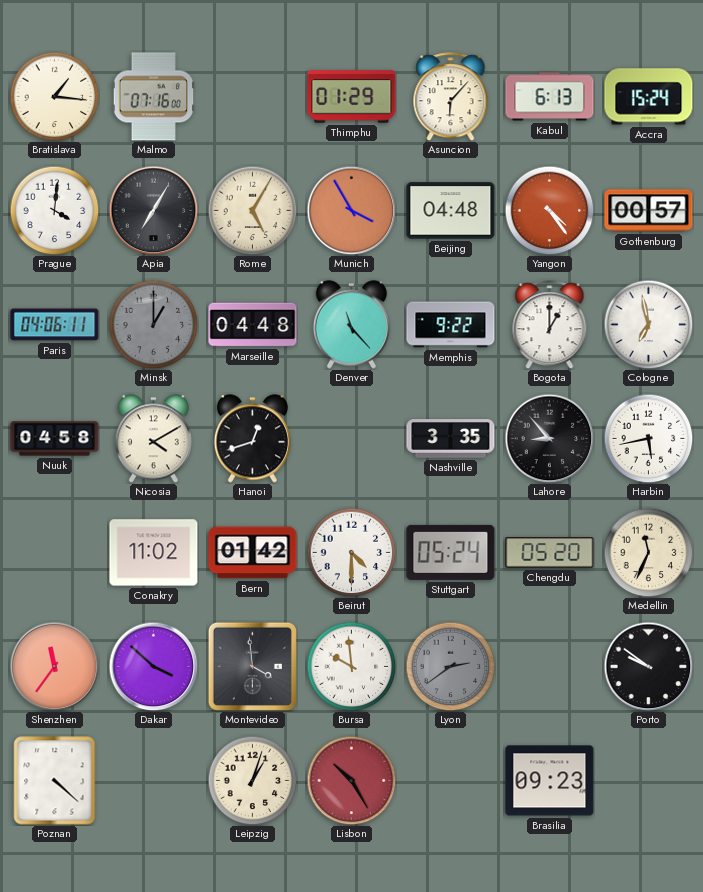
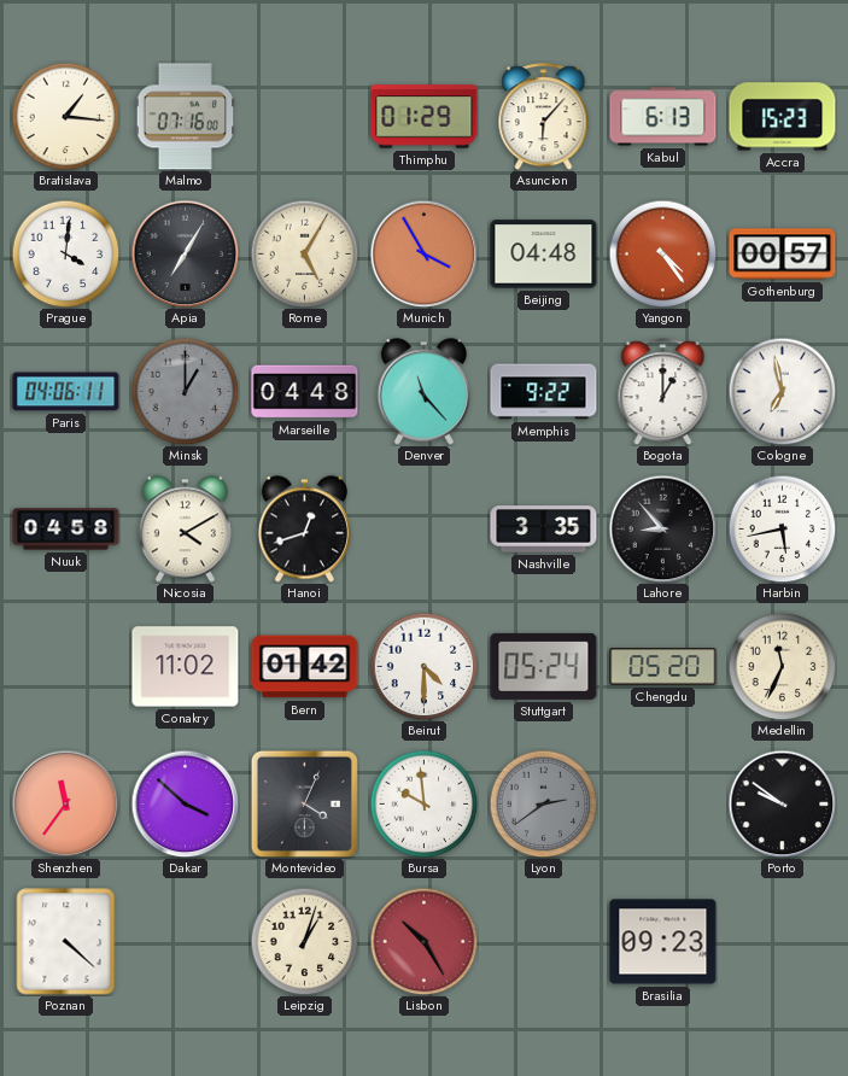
Accra: 15:24 -> 15:23
Montevideo: 3:59 -> 4:04
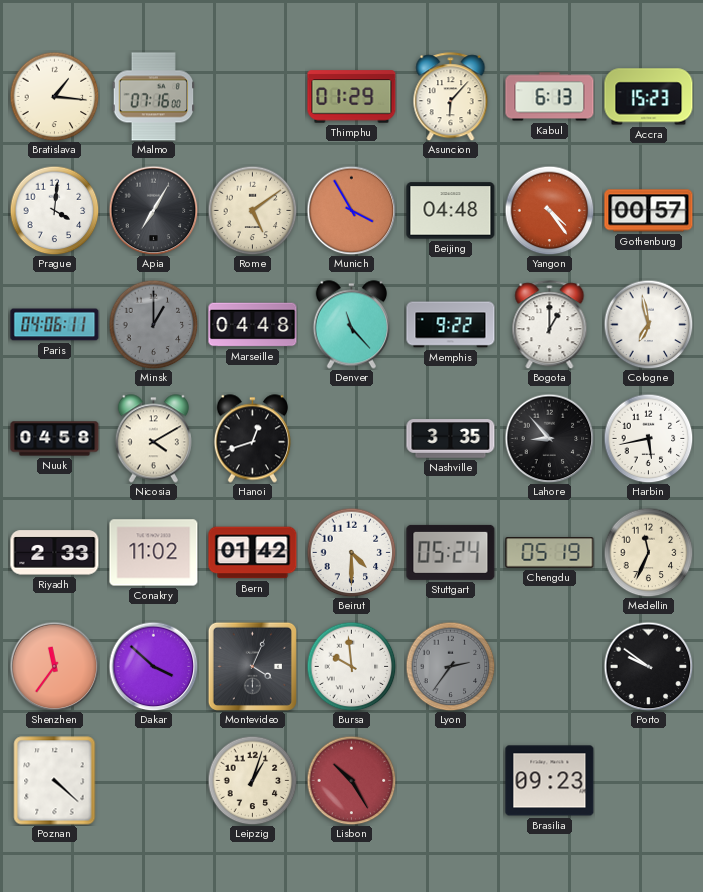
Rome: 5:05 -> 5:09
Riyadh: none -> 2:33
Chengdu: 05:20 -> 05:19
Lyon: 2:39 -> 2:36
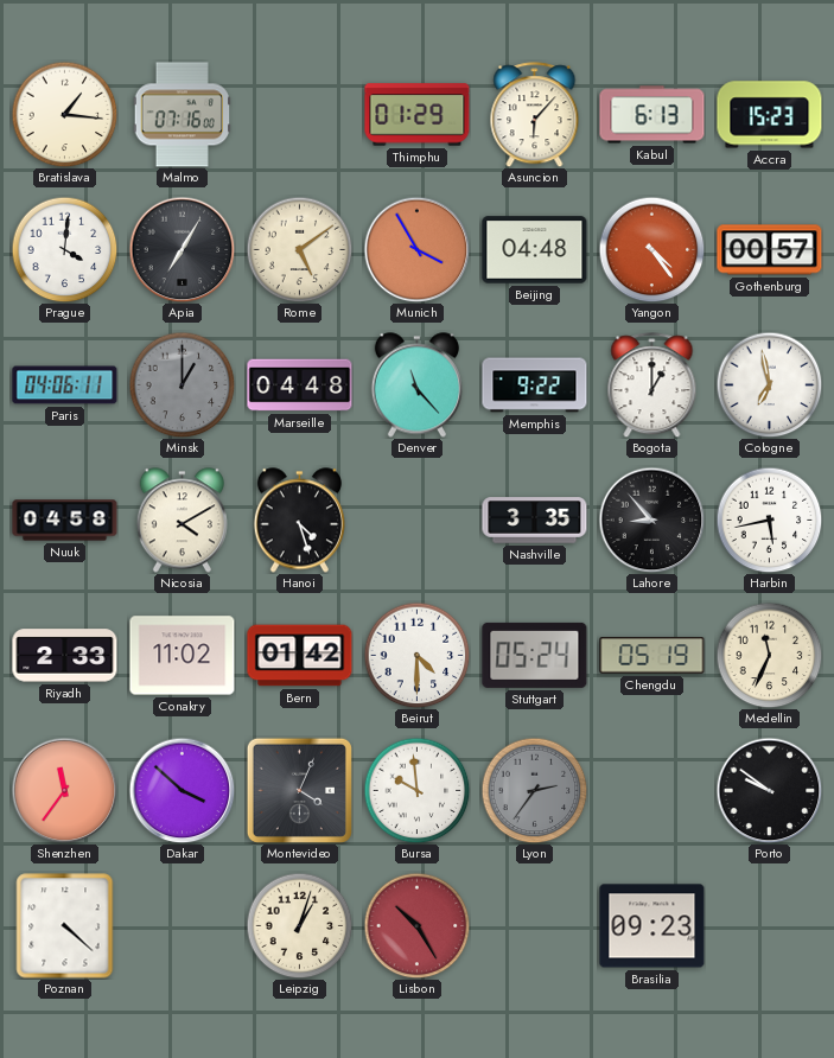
Hanoi: 12:42 -> 4:27
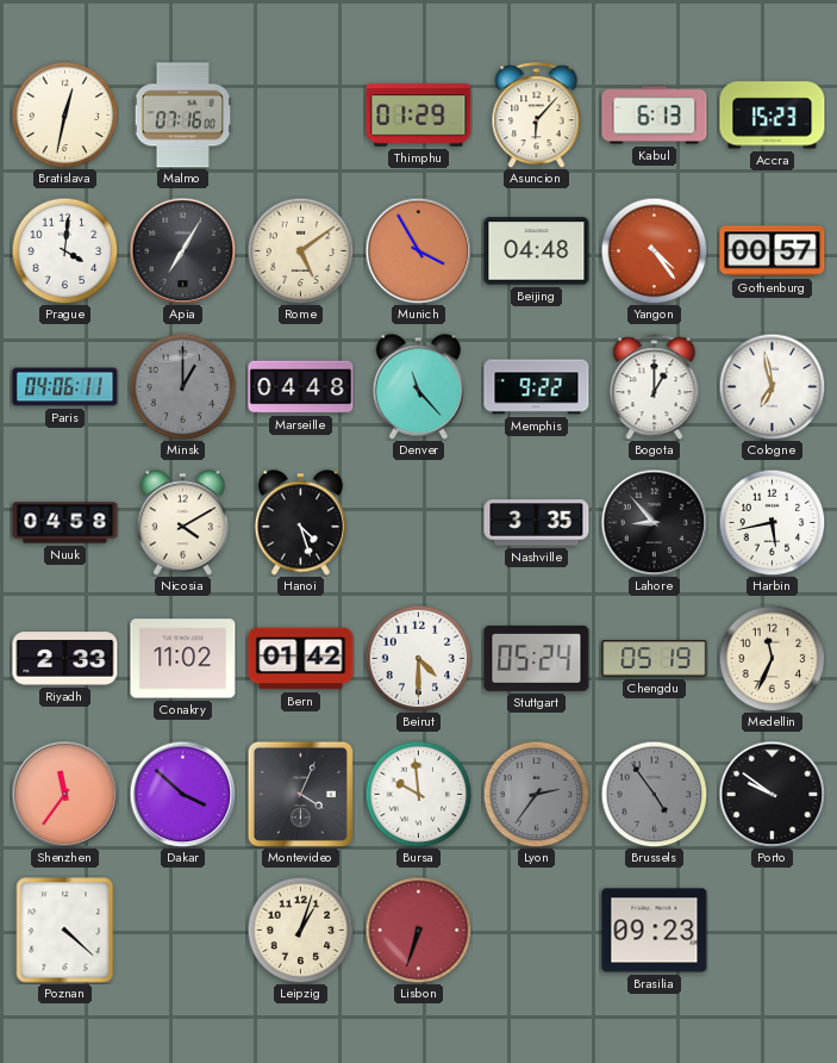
Bratislava: 1:16 -> 12:32
Brussels: none -> 4:54
Lisbon: 10:25 -> 6:33
